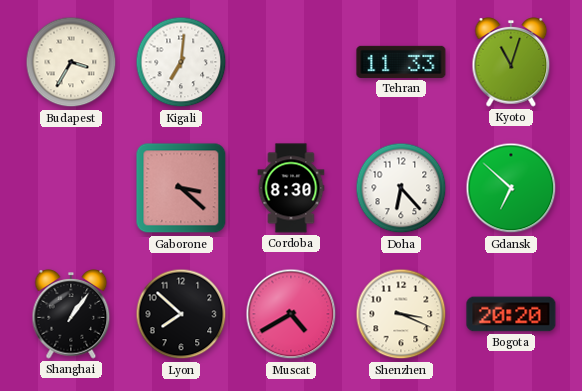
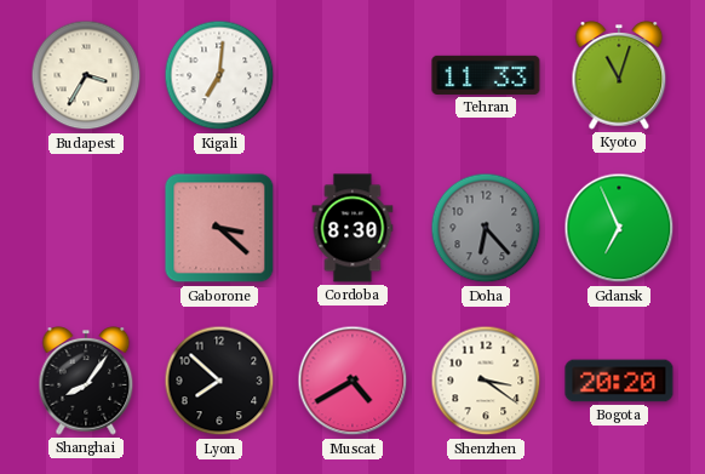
Doha dial: white -> grey
Gdansk: 6:52 -> 6:56
Shanghai: 1:06 -> 8:06
Shenzhen: 3:19 -> 3:21
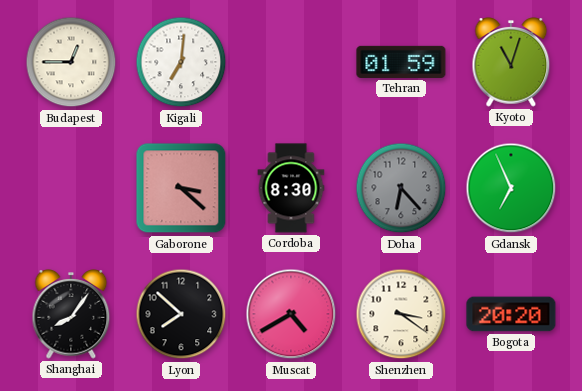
Budapest: 3:35 -> 12:45
Tehran: 11:33 -> 01:59
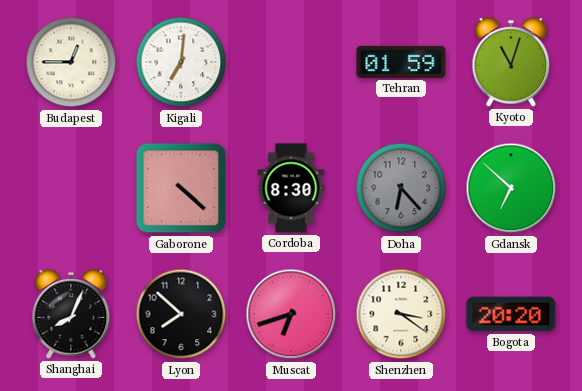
Gaborone: 3:22 -> 4:22
Gdansk: 6:56 -> 6:52
Shanghai: 8:06 -> 8:04
Muscat: 4:40 -> 6:42
